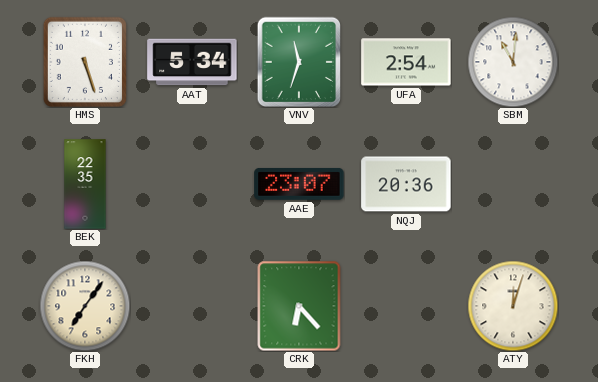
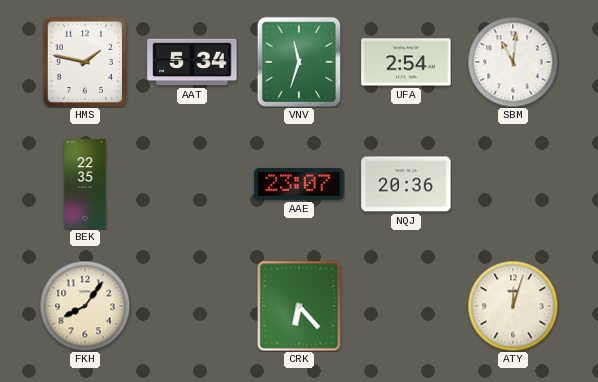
HMS: 5:27 -> 1:47
FKH: 7:06 -> 8:06
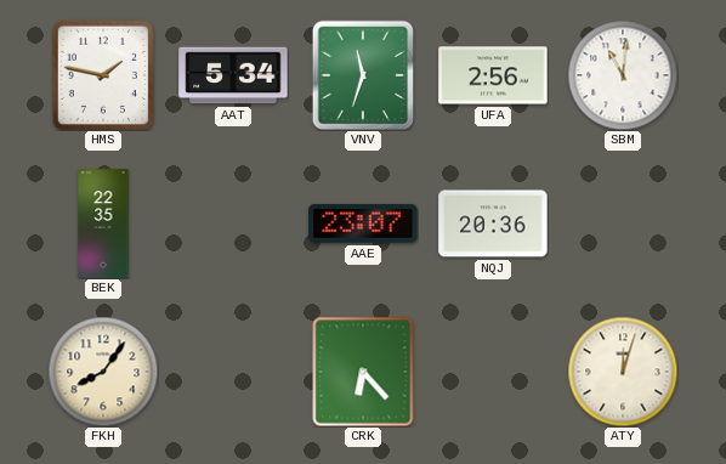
UFA: 2:54 -> 2:56
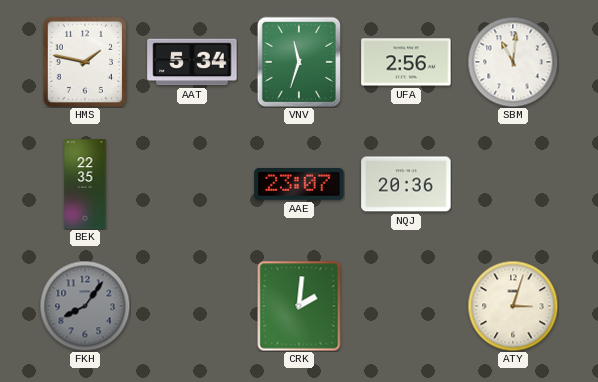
FKH dial: cream -> grey
CRK: 6:23 -> 2:01
ATY: 12:03 -> 3:03
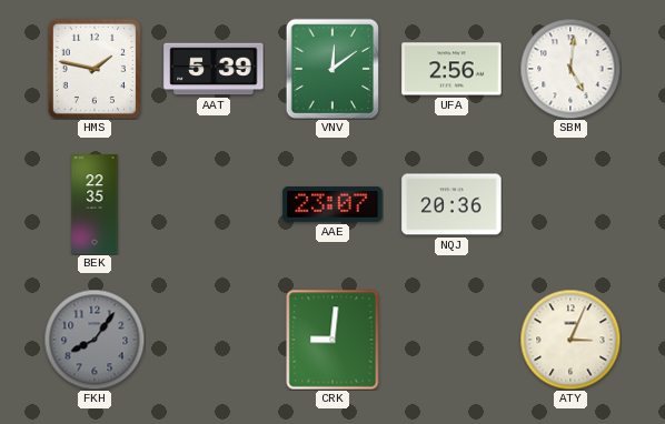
AAT: 5:34 -> 5:39
VNV: 11:33 -> 12:09
SBM: 11:01 -> 5:01
CRK: 2:01 -> 9:01
ATY: 3:03 -> 3:04
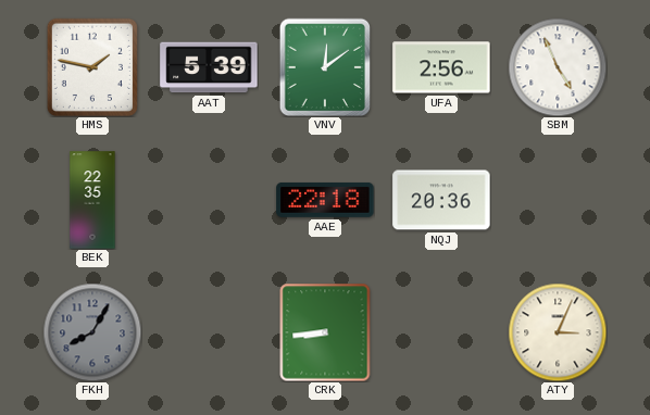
SBM: 5:01 -> 4:56
AAE: 23:07 -> 22:18
FKH: 8:06 -> 8:05
CRK: 9:01 -> 8:44
